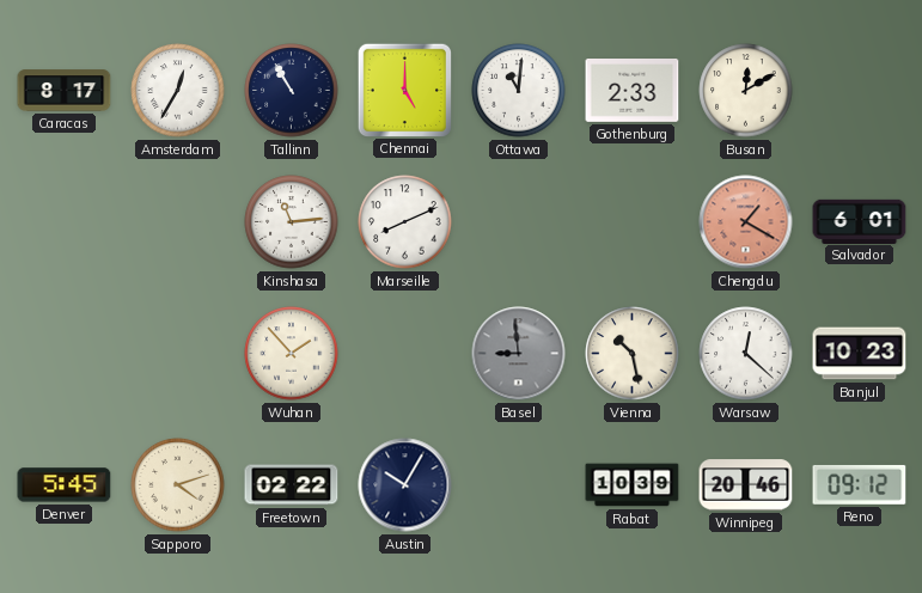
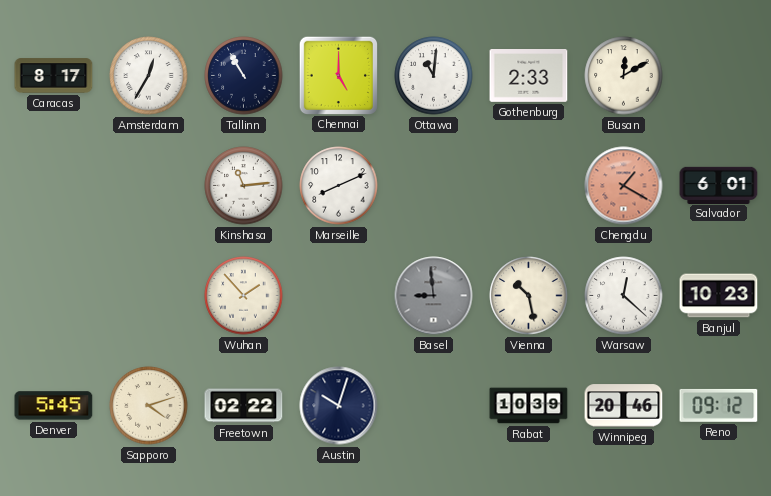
Austin: 10:05 -> 10:03
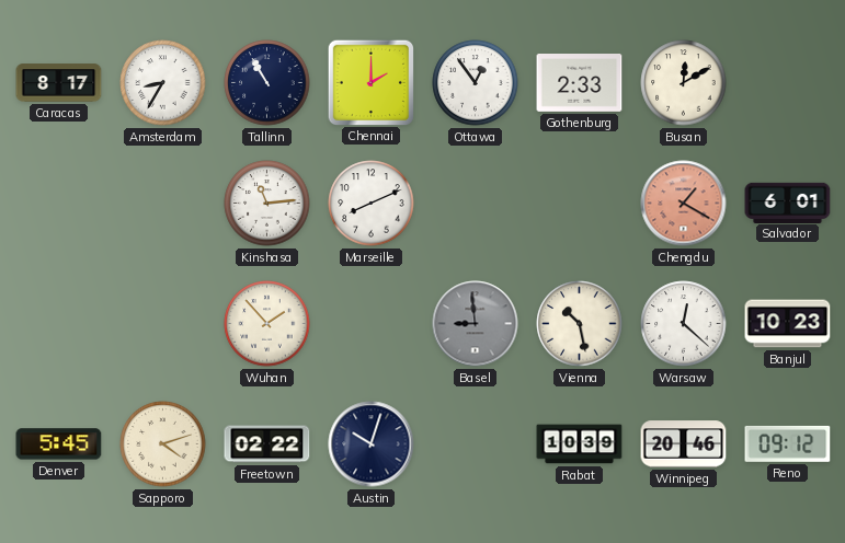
Amsterdam: 12:35 -> 8:35
Chennai: 5:00 -> 2:00
Ottawa: 11:01 -> 12:54
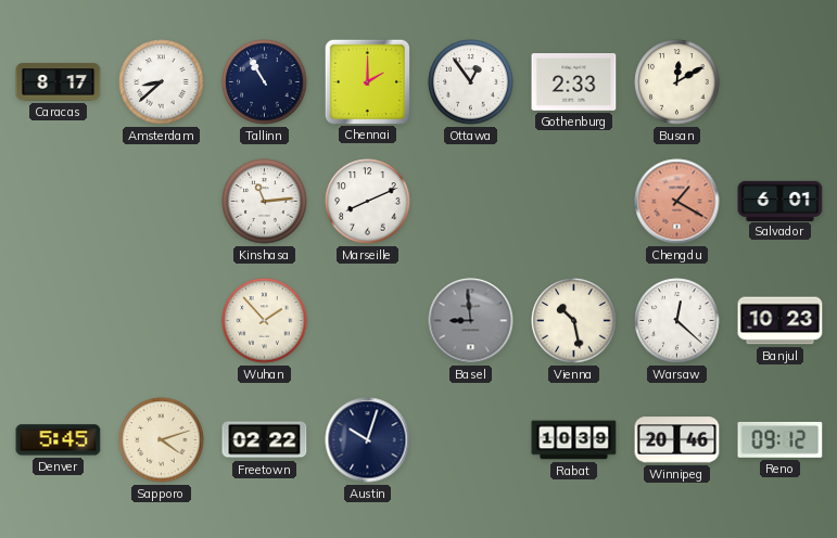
Amsterdam: 8:35 -> 8:38
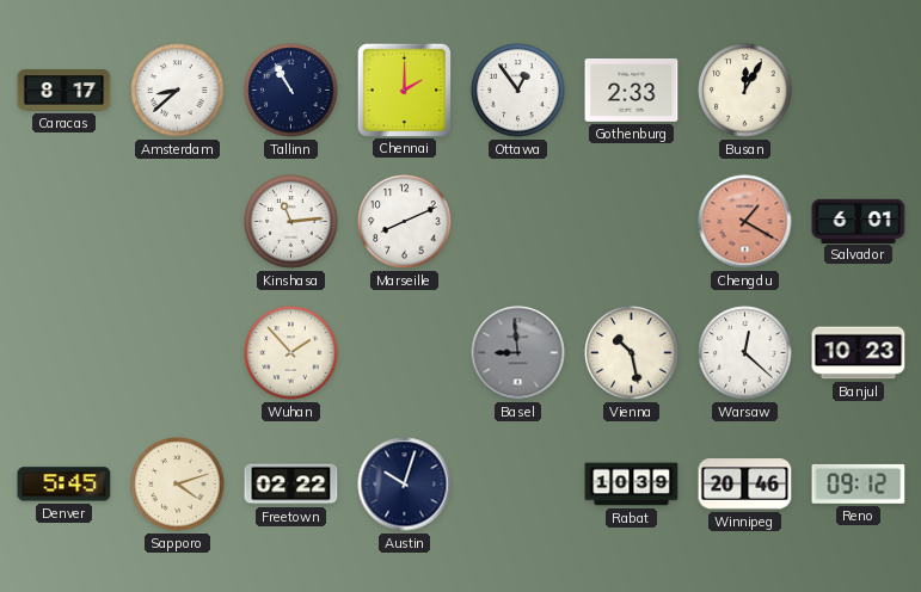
Busan: 12:10 -> 12:05
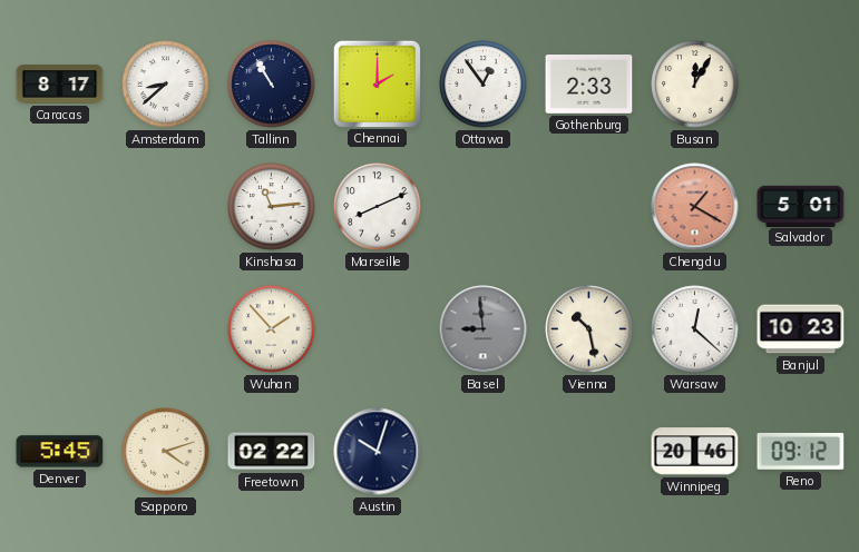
Salvador: 6:01 -> 5:01
Rabat: 10:39 -> none
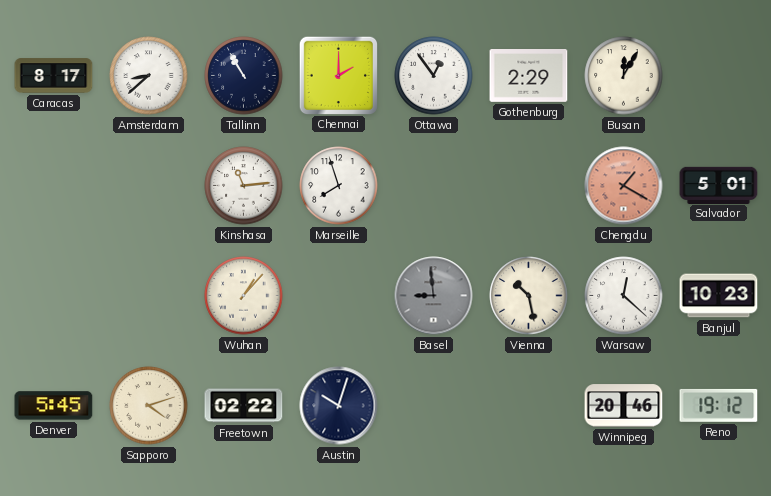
Gothenburg: 2:33 -> 2:29
Marseille: 8:11 -> 7:57
Wuhan: 1:53 -> 1:07
Reno: 09:12 -> 19:12
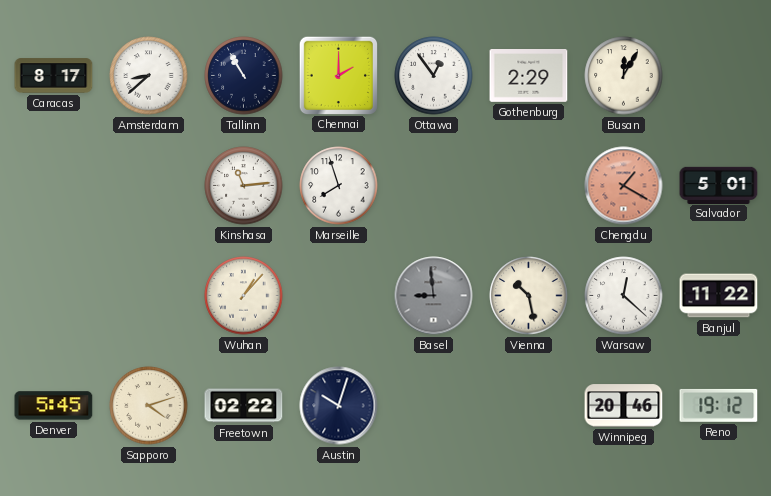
Banjul: 10:23 -> 11:22
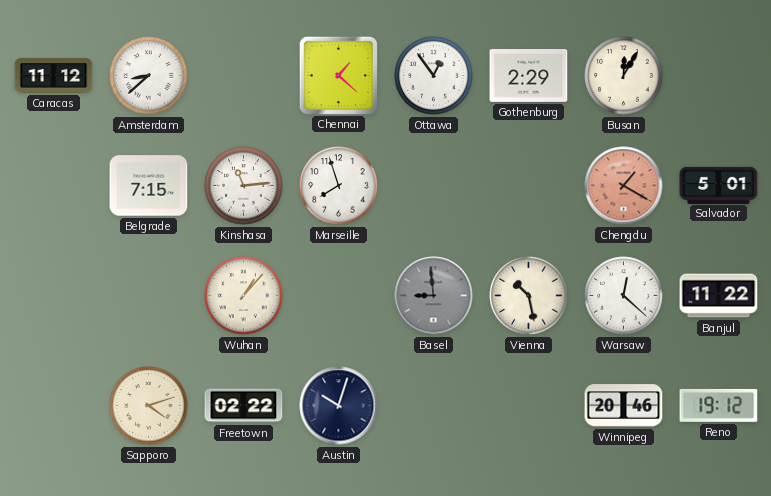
Caracas: 8:17 -> 11:12
Tallinn: 10:55 -> none
Chennai: 2:00 -> 1:22
Belgrade: none -> 7:15
Denver: 5:45 -> none
